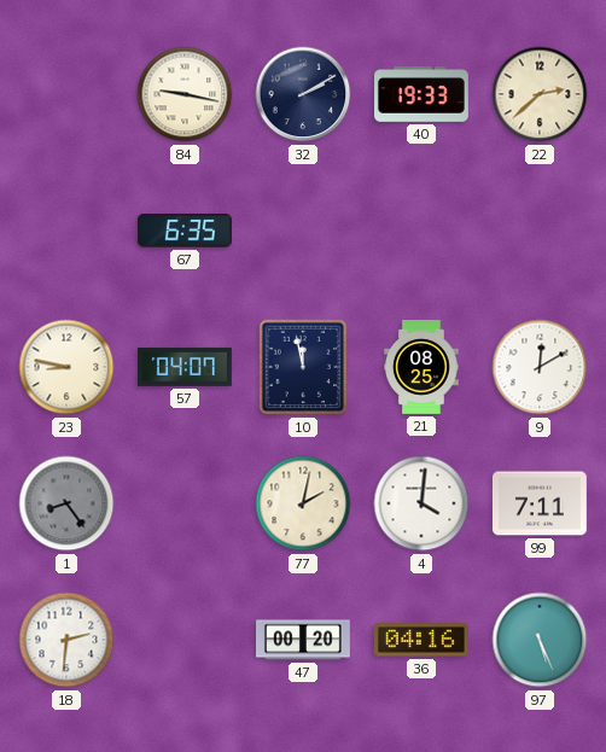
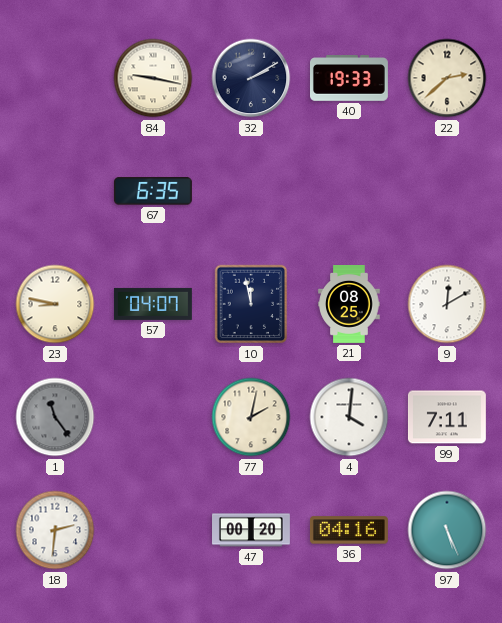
1: 8:24 -> 11:24
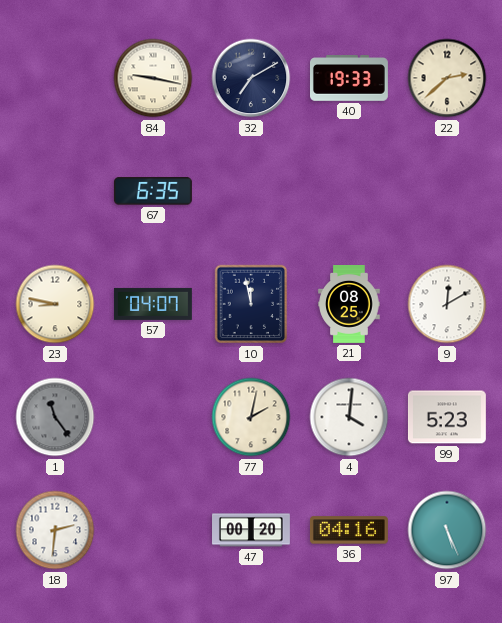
32: 2:10 -> 7:10
99: 7:11 -> 5:23
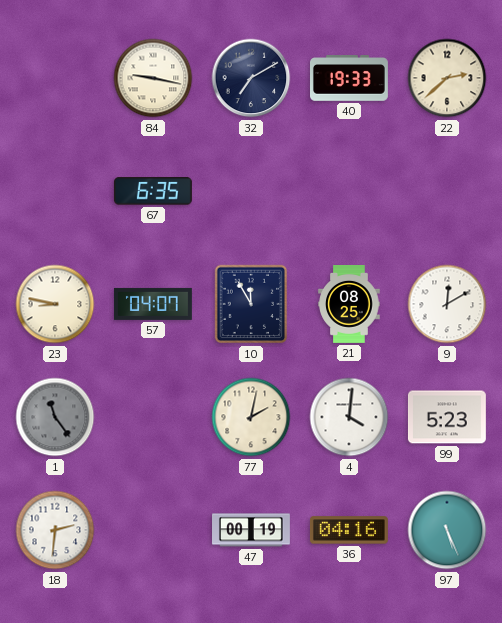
10: 11:58 -> 11:55
47: 00:20 -> 00:19
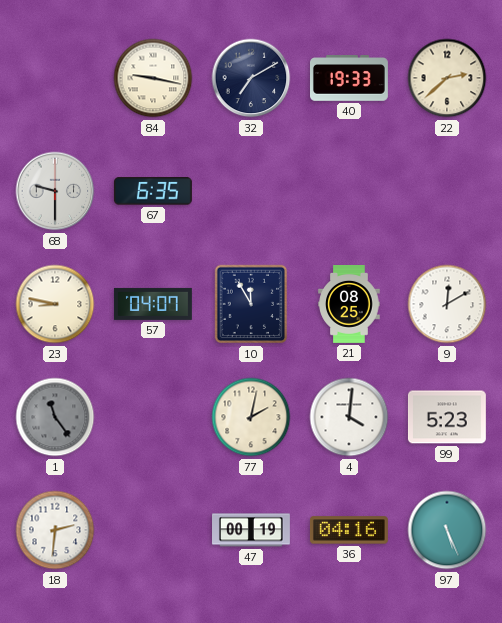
68: none -> 9:30
